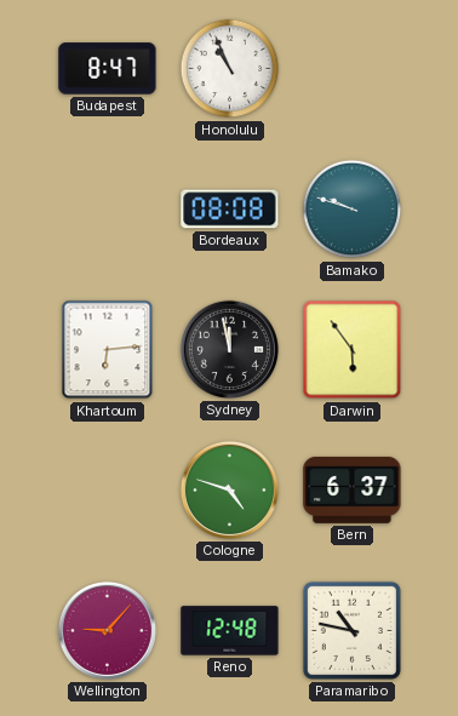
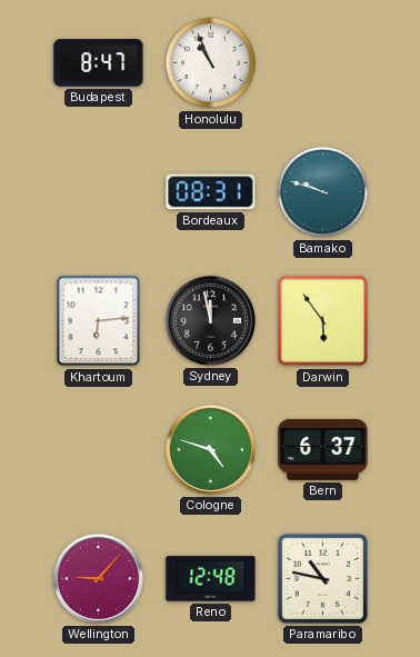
Bordeaux: 08:08 -> 08:31
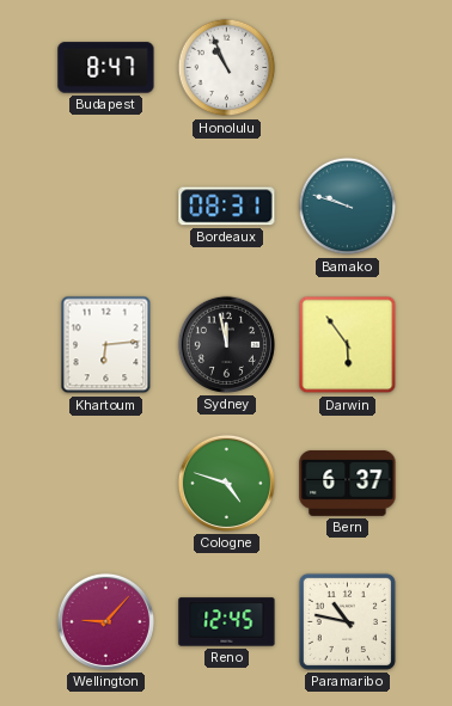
Reno: 12:48 -> 12:45
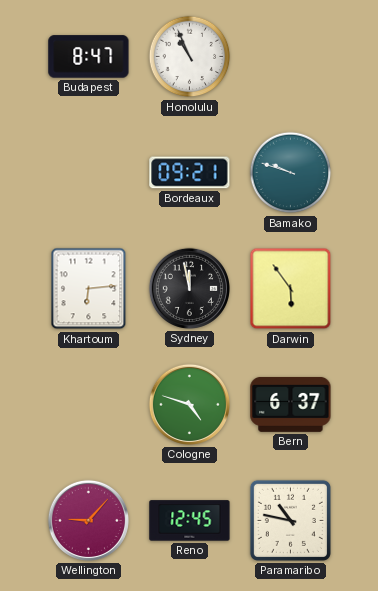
Bordeaux: 08:31 -> 09:21
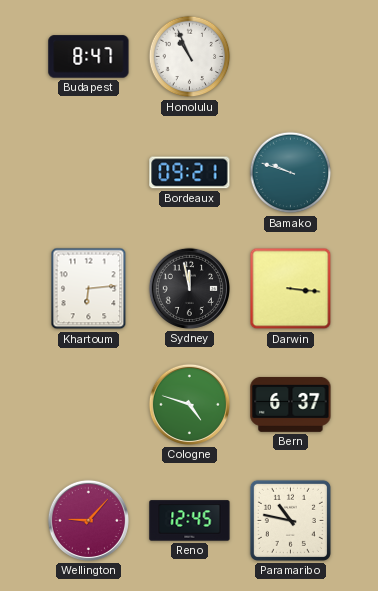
Darwin: 5:54 -> 3:16
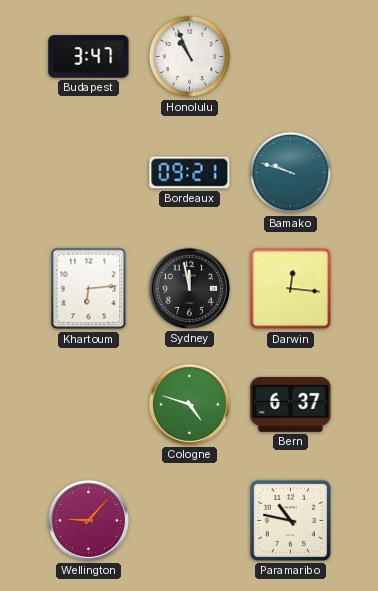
Budapest: 8:47 -> 3:47
Darwin: 3:16 -> 12:16
Reno: 12:45 -> none
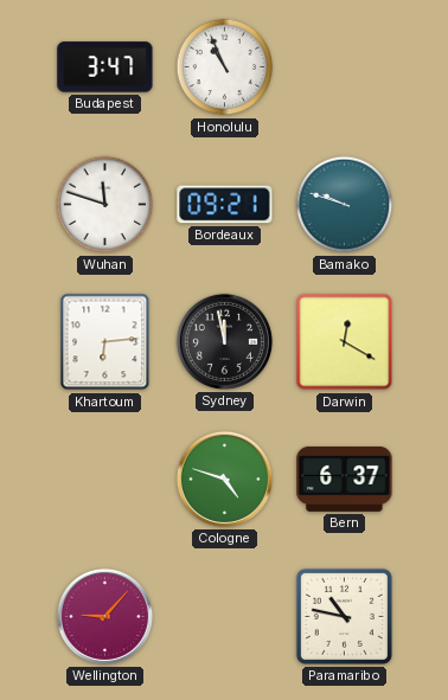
Wuhan: none -> 11:48
Darwin: 12:16 -> 12:20
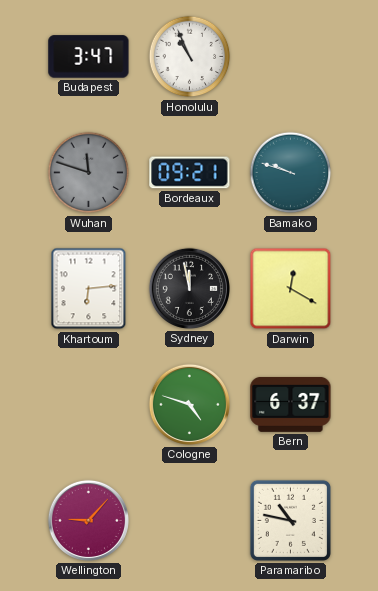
Wuhan dial: white -> grey
